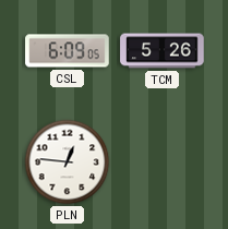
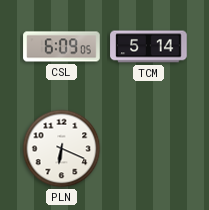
TCM: 5:26 -> 5:14
PLN: 12:46 -> 6:19
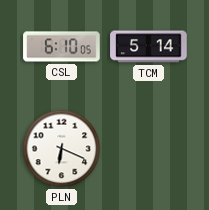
CSL: 6:09 -> 6:10
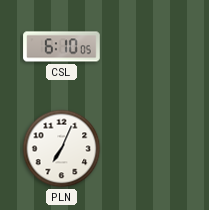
TCM: 5:14 -> none
PLN: 6:19 -> 7:04
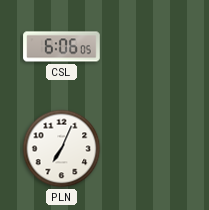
CSL: 6:10 -> 6:06
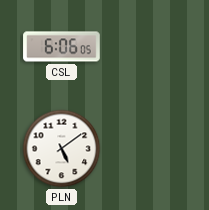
PLN: 7:04 -> 5:09
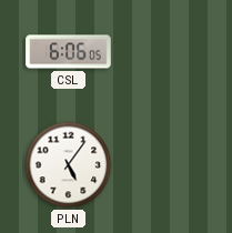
PLN: 5:09 -> 5:06
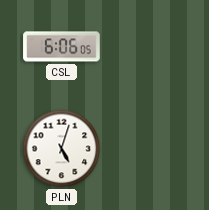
PLN: 5:06 -> 5:03
